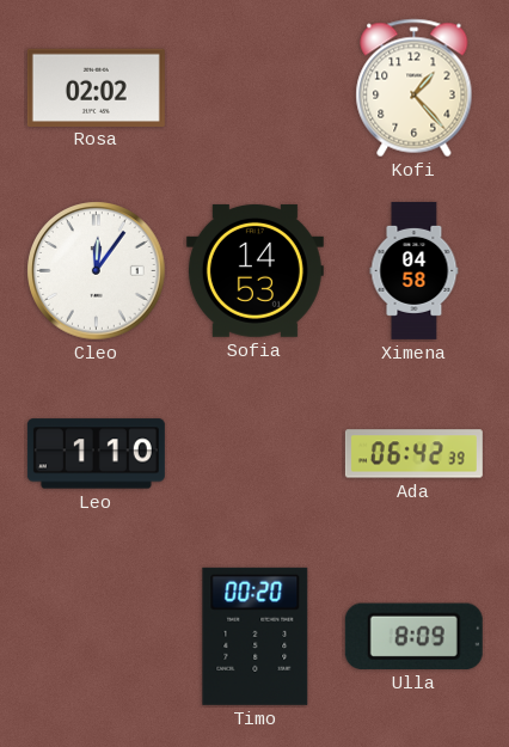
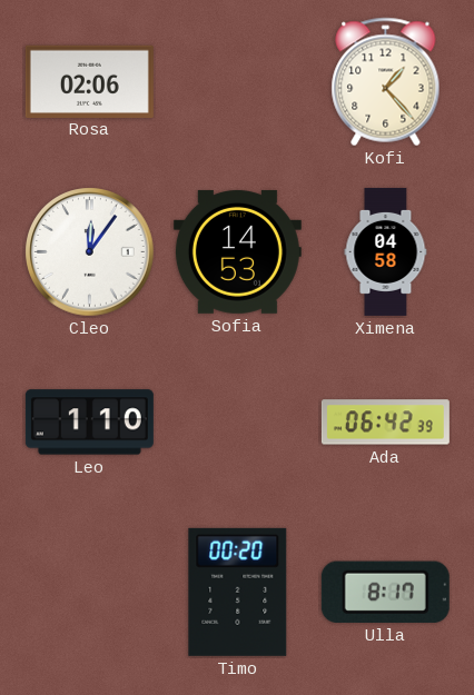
Rosa: 02:02 -> 02:06
Ulla: 8:09 -> 8:17
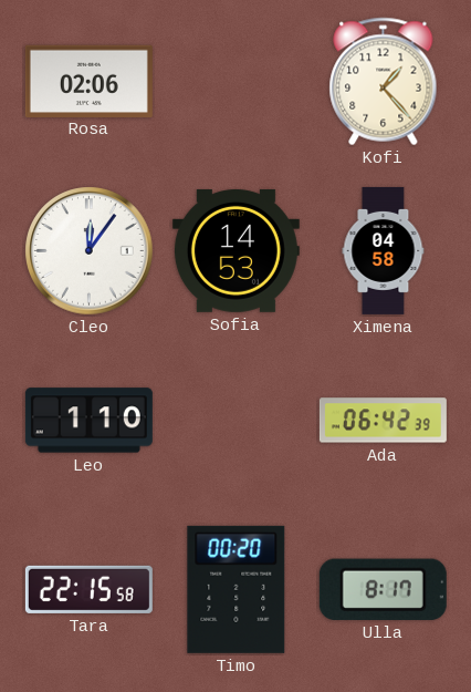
Tara: none -> 22:15
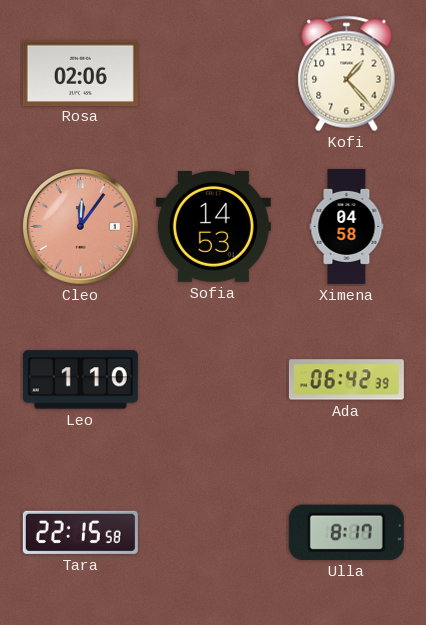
Cleo dial: white -> salmon
Timo: 00:20 -> none
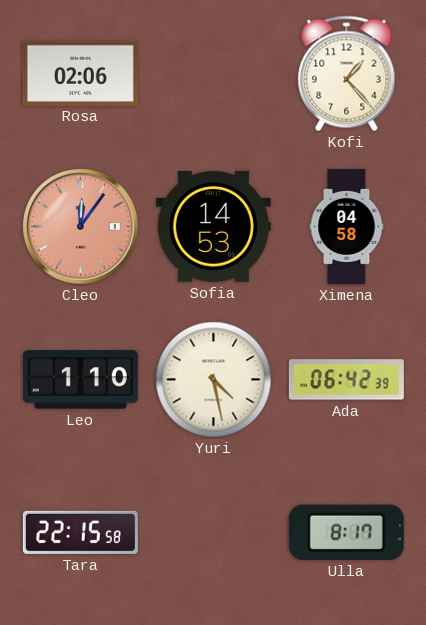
Yuri: none -> 4:28
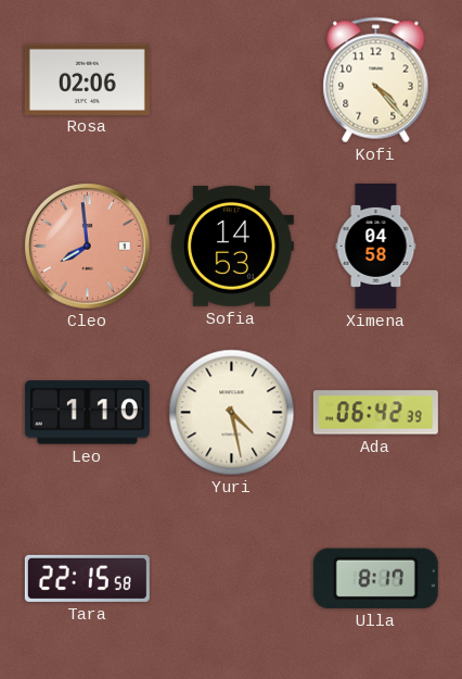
Kofi: 1:23 -> 4:23
Cleo: 12:06 -> 7:59
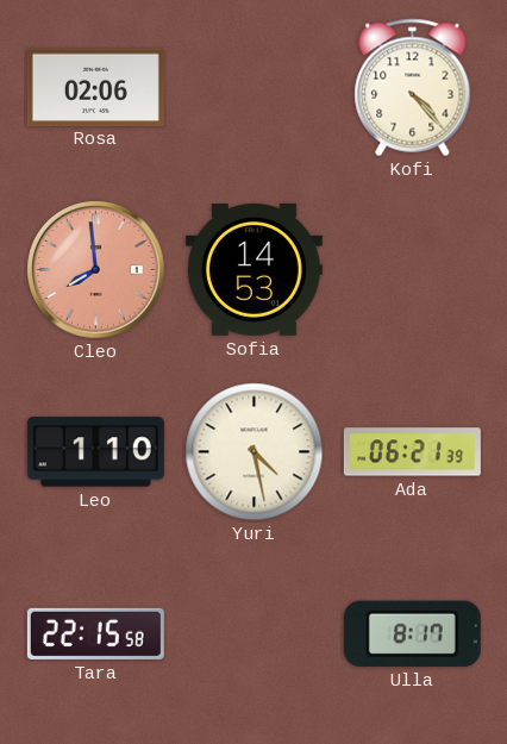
Ximena: 04:58 -> none
Ada: 06:42 -> 06:21
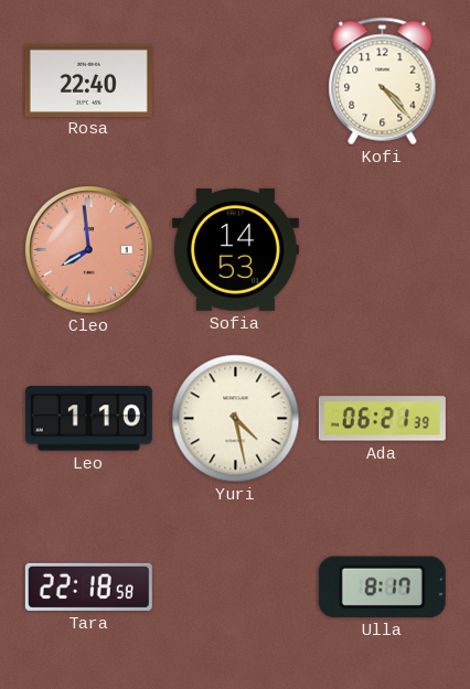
Rosa: 02:06 -> 22:40
Tara: 22:15 -> 22:18
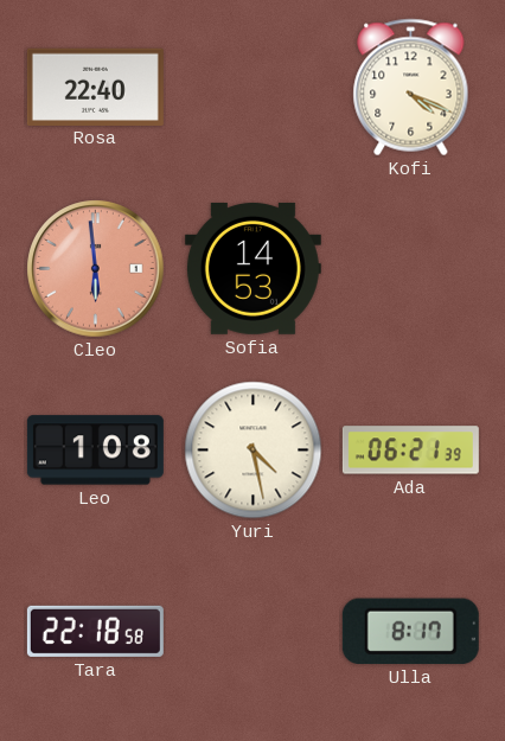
Kofi: 4:23 -> 4:19
Cleo: 7:59 -> 5:59
Leo: 1:10 -> 1:08
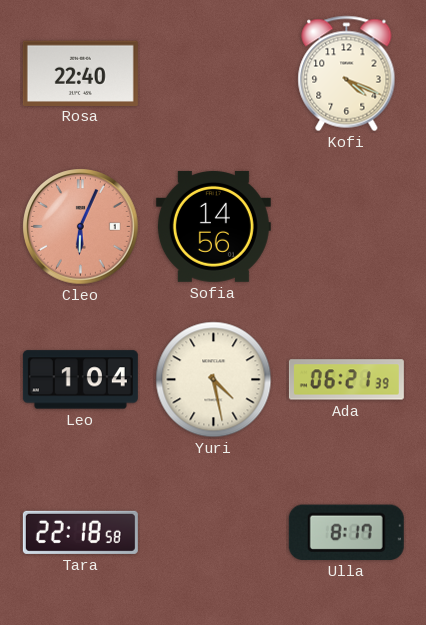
Cleo: 5:59 -> 6:04
Sofia: 14:53 -> 14:56
Leo: 1:08 -> 1:04
